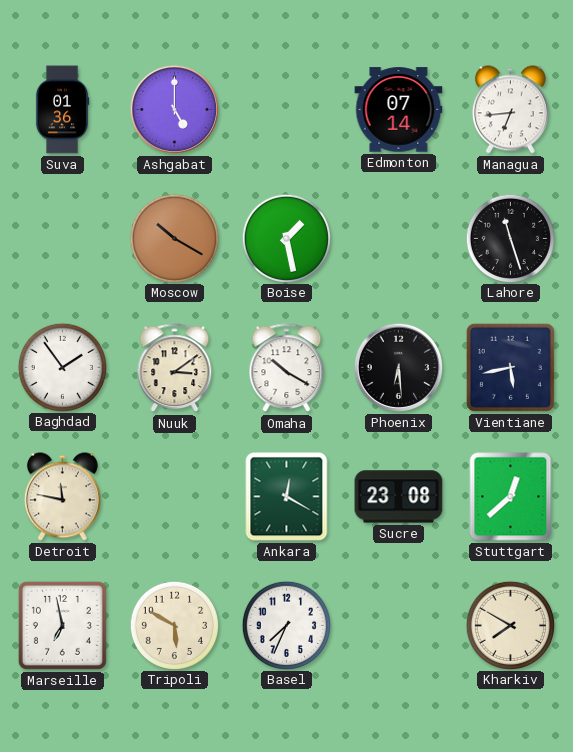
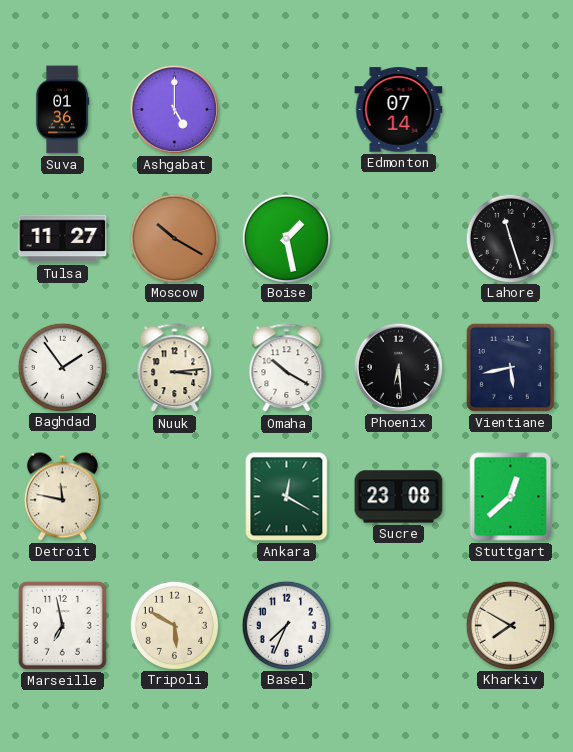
Managua: 6:44 -> none
Tulsa: none -> 11:27
Nuuk: 3:09 -> 3:14
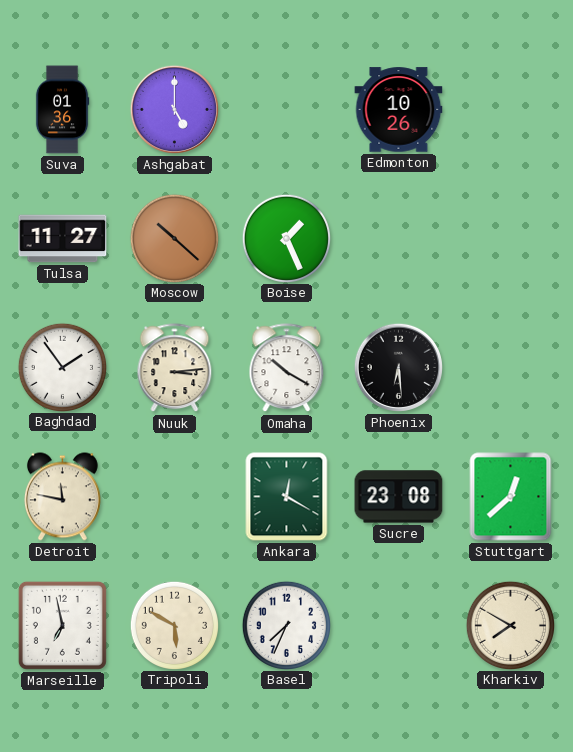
Edmonton: 07:14 -> 10:26
Moscow: 10:20 -> 10:22
Boise: 1:28 -> 1:26
Lahore: 11:27 -> none
Vientiane: 5:43 -> none
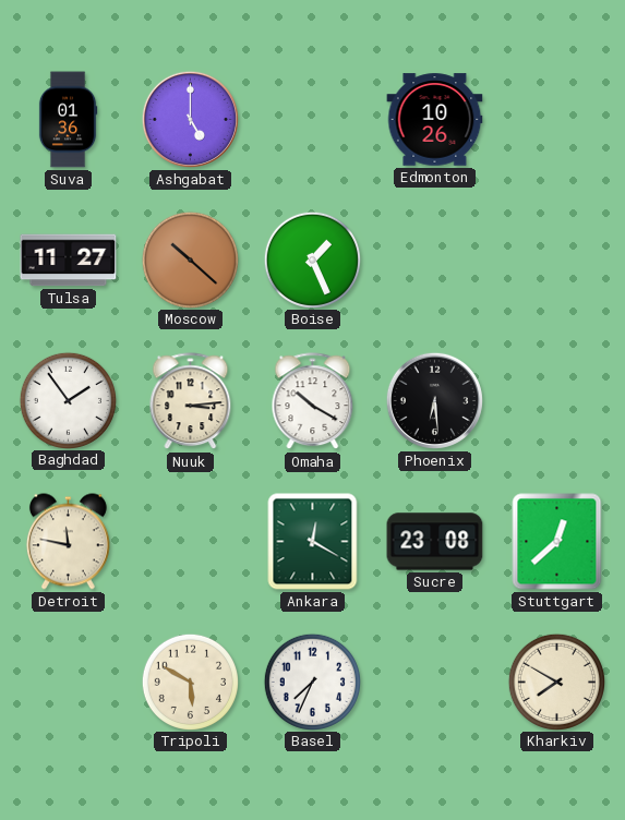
Marseille: 6:58 -> none
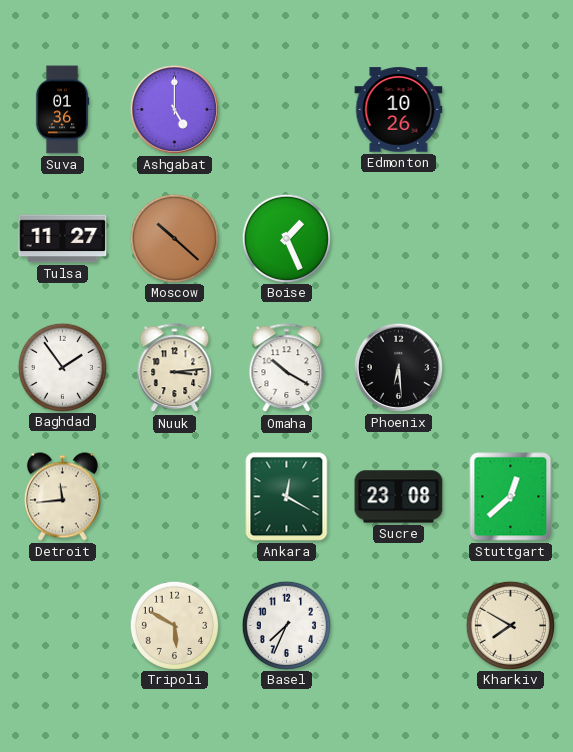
Detroit: 11:47 -> 11:44
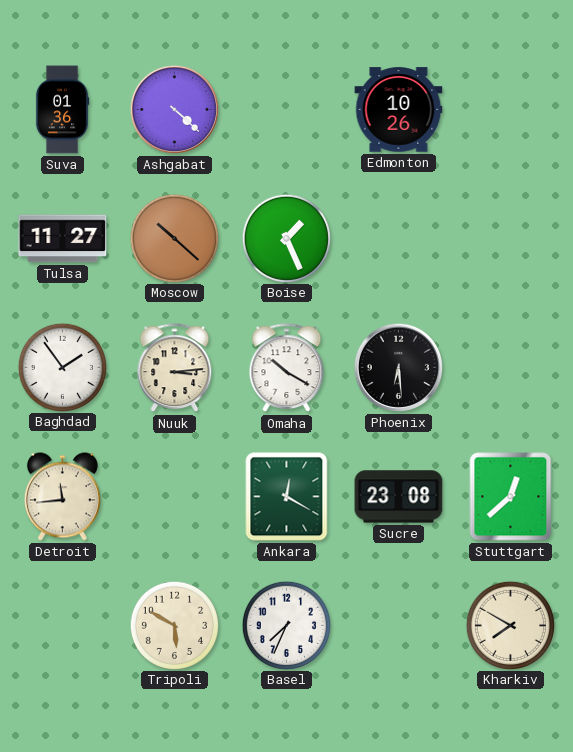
Ashgabat: 5:00 -> 4:22
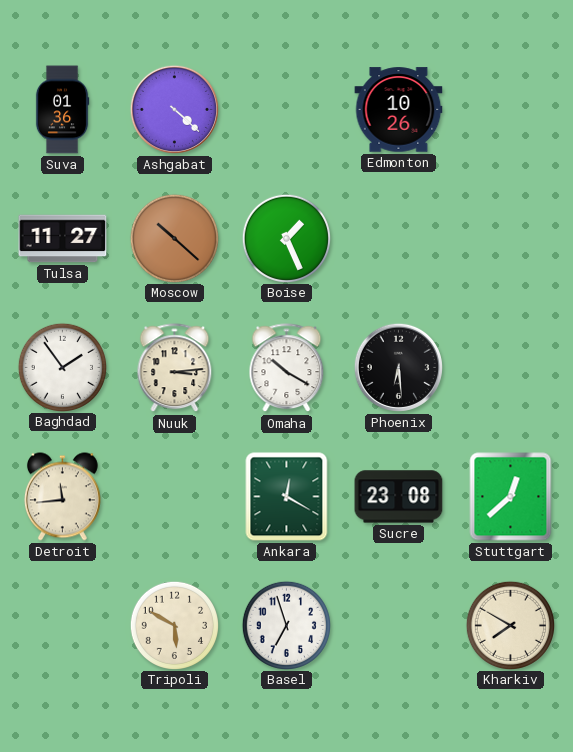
Basel: 7:34 -> 6:57
